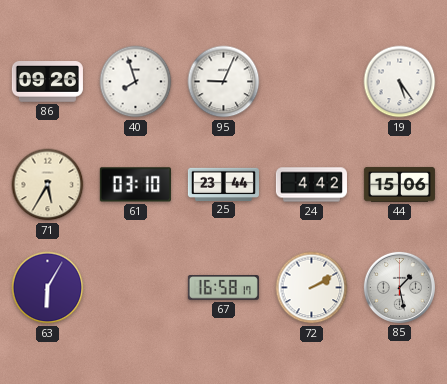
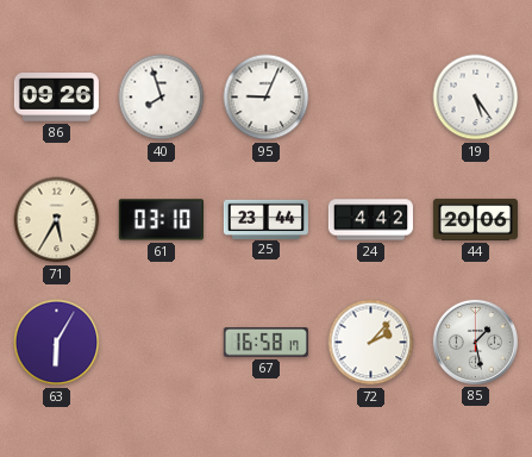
44: 15:06 -> 20:06
72: 2:10 -> 2:07
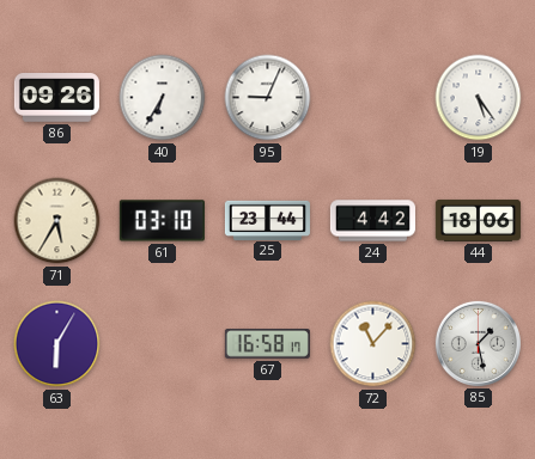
40: 7:57 -> 6:35
44: 20:06 -> 18:06
72: 2:07 -> 11:07
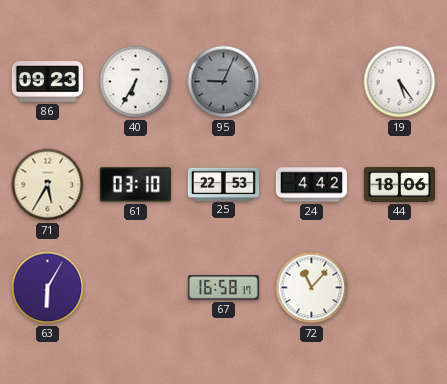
86: 09:26 -> 09:23
95 dial: white -> grey
25: 23:44 -> 22:53
85: 1:28 -> none
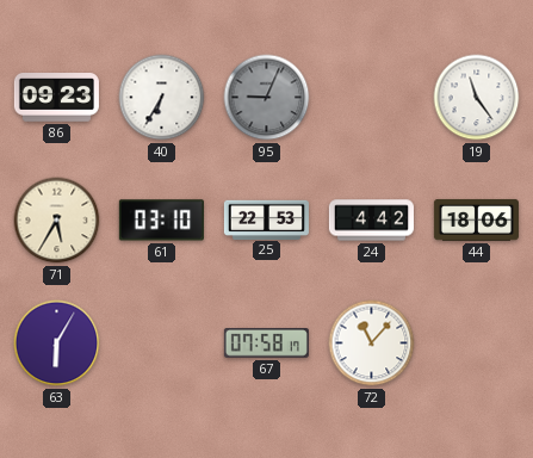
19: 5:24 -> 11:24
67: 16:58 -> 07:58
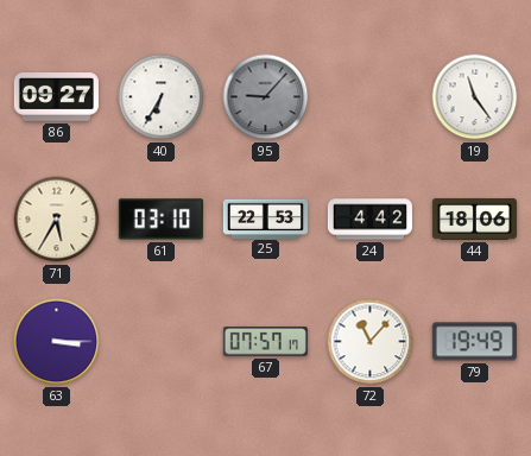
86: 09:23 -> 09:27
95: 9:04 -> 9:07
63: 6:05 -> 3:15
67: 07:58 -> 07:57
79: none -> 19:49
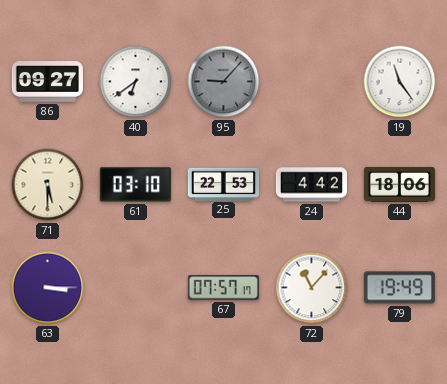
40: 6:35 -> 6:39
71: 5:35 -> 5:30
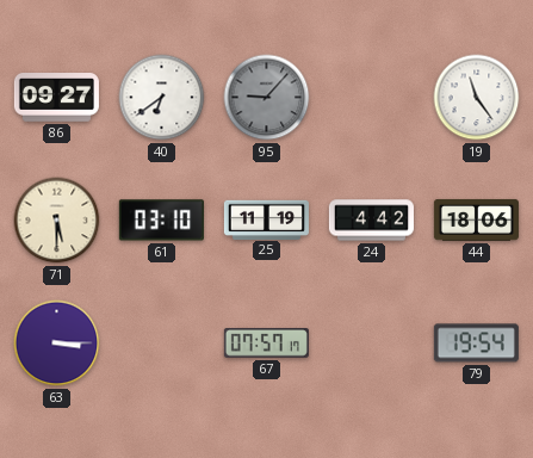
25: 22:53 -> 11:19
72: 11:07 -> none
79: 19:49 -> 19:54
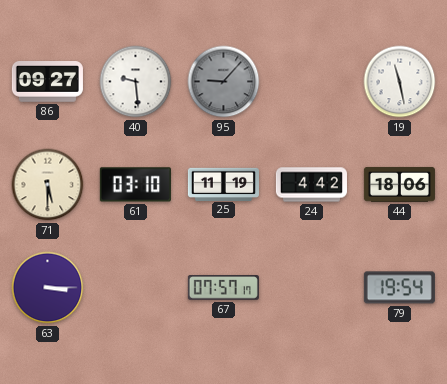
40: 6:39 -> 9:29
19: 11:24 -> 11:28
